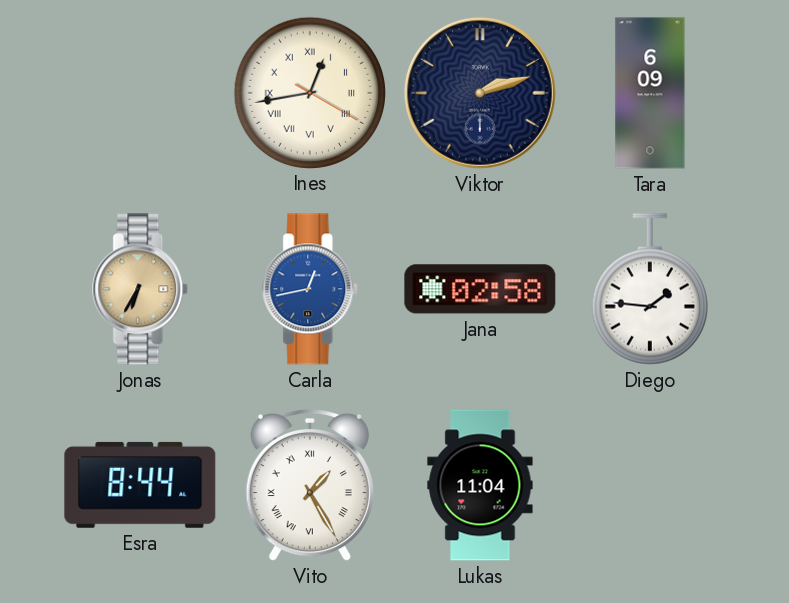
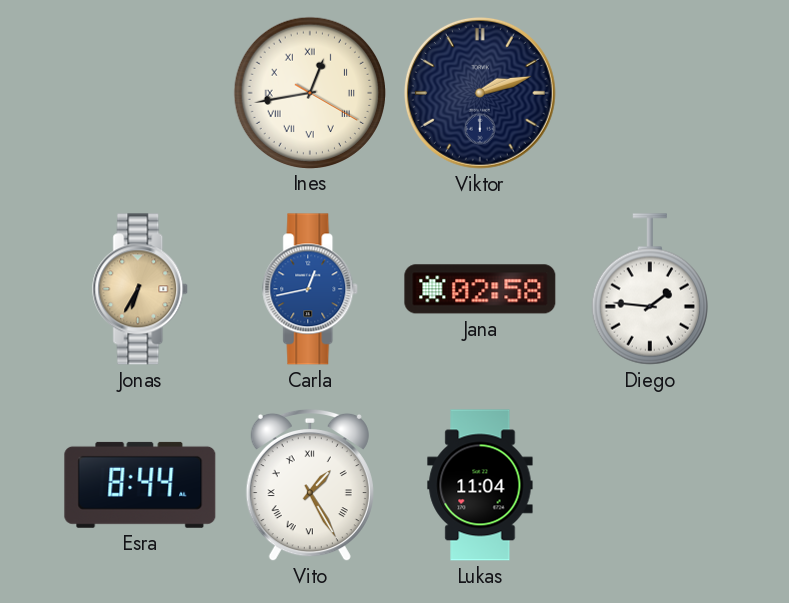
Tara: 6:09 -> none
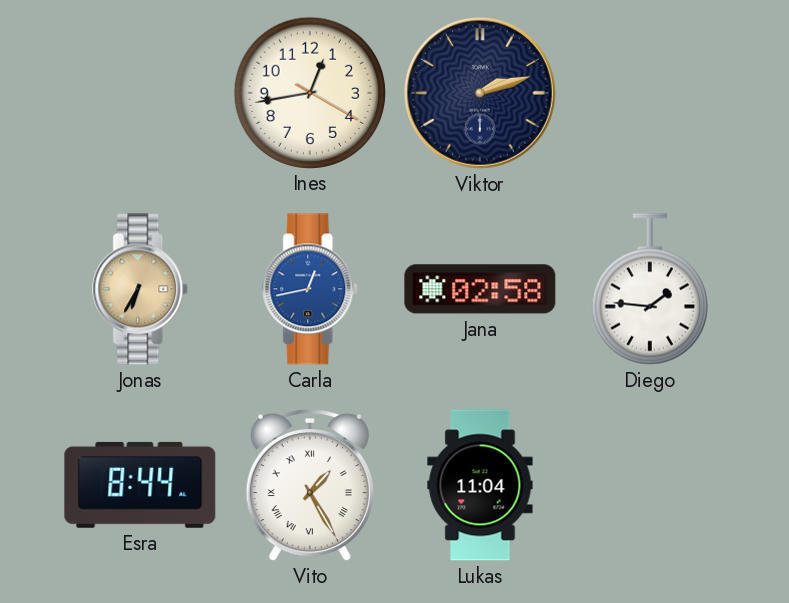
Ines numerals: Roman -> Arabic
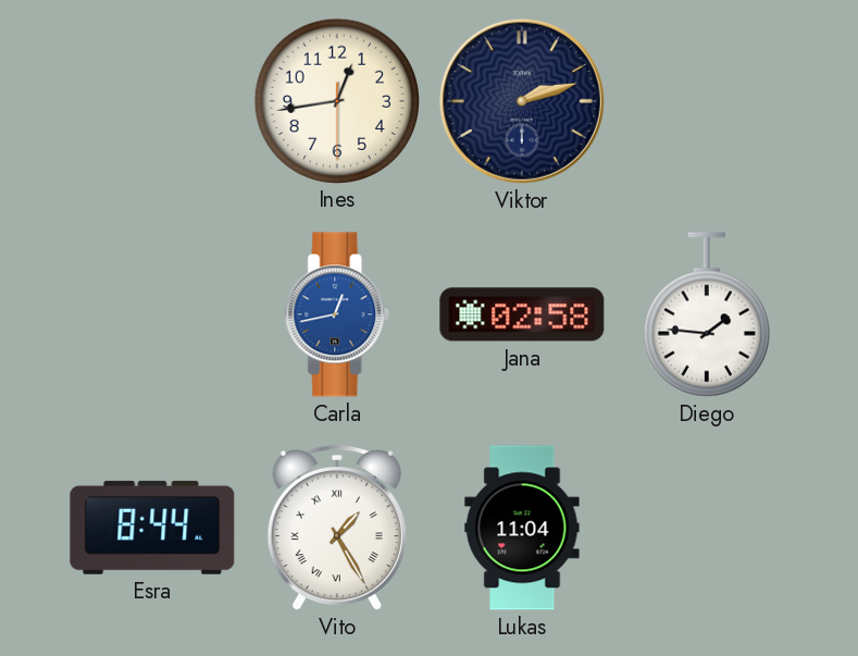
Ines: 12:43:20 -> 12:43:30
Jonas: 6:35 -> none
